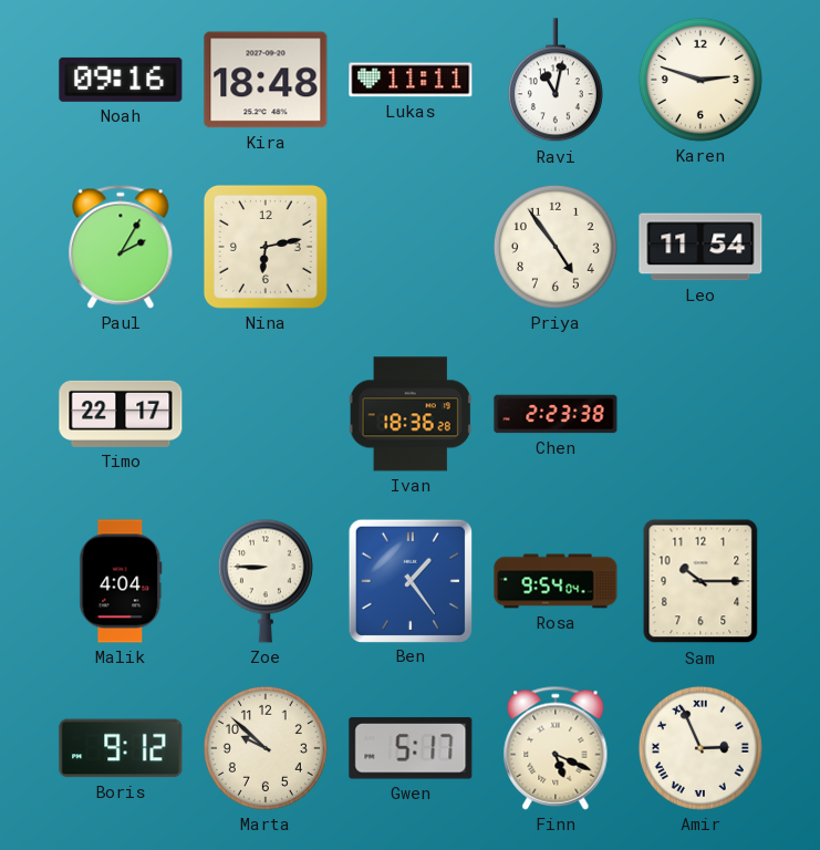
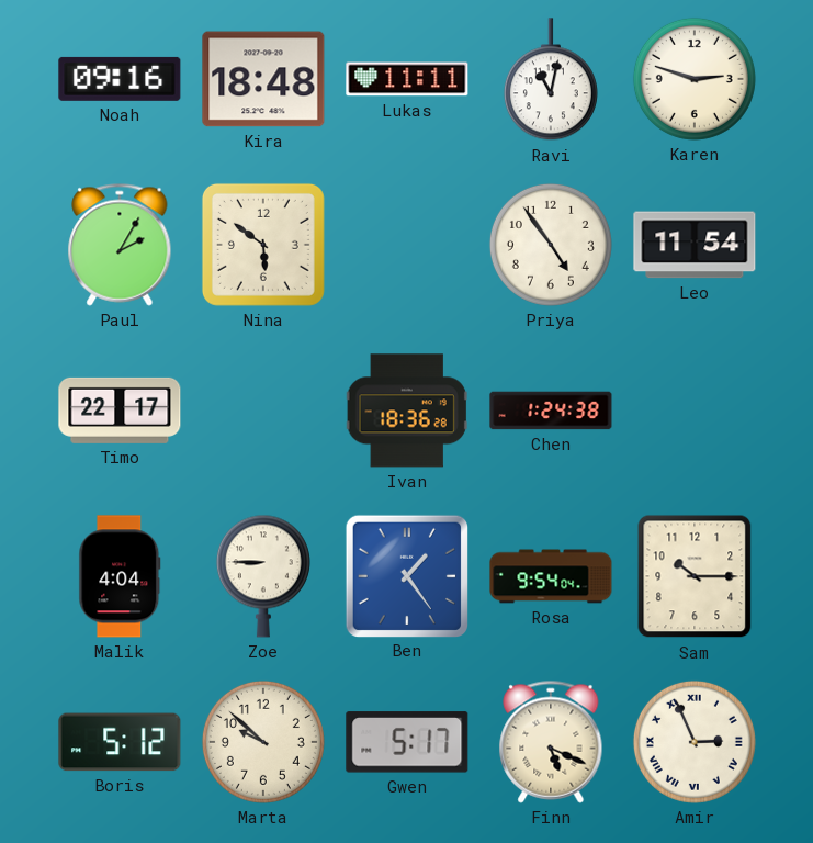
Nina: 6:13 -> 5:51
Chen: 2:23 -> 1:24
Boris: 9:12 -> 5:12
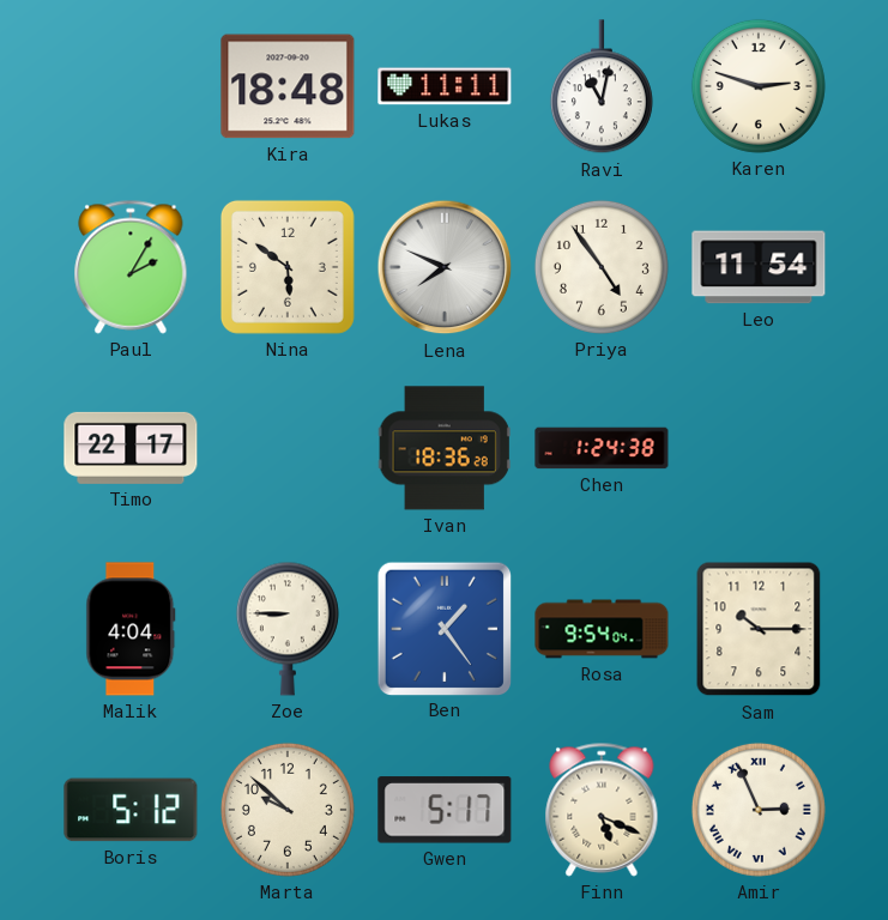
Noah: 09:16 -> none
Lena: none -> 7:49
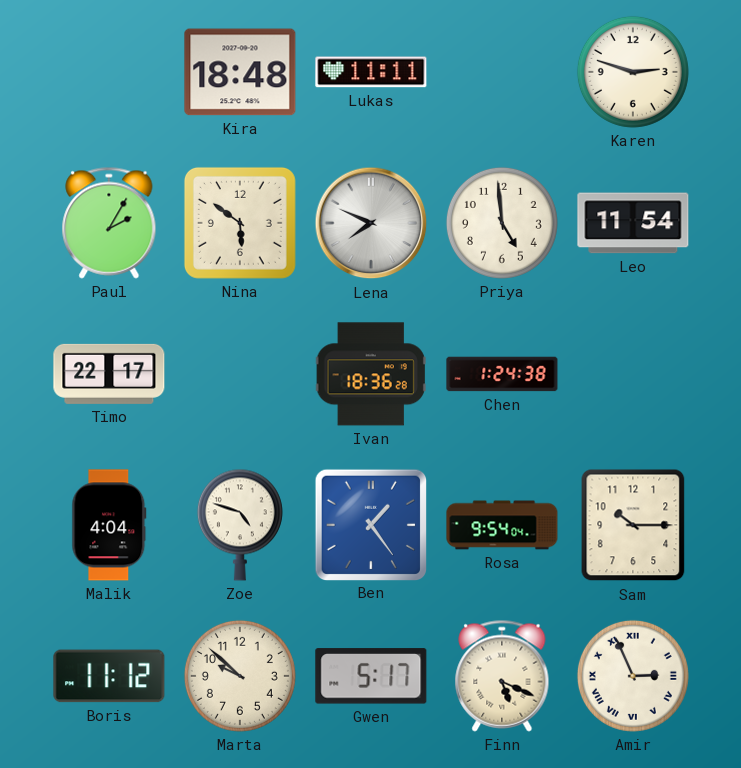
Ravi: 11:02 -> none
Priya: 4:54 -> 4:59
Zoe: 8:45 -> 4:48
Boris: 5:12 -> 11:12
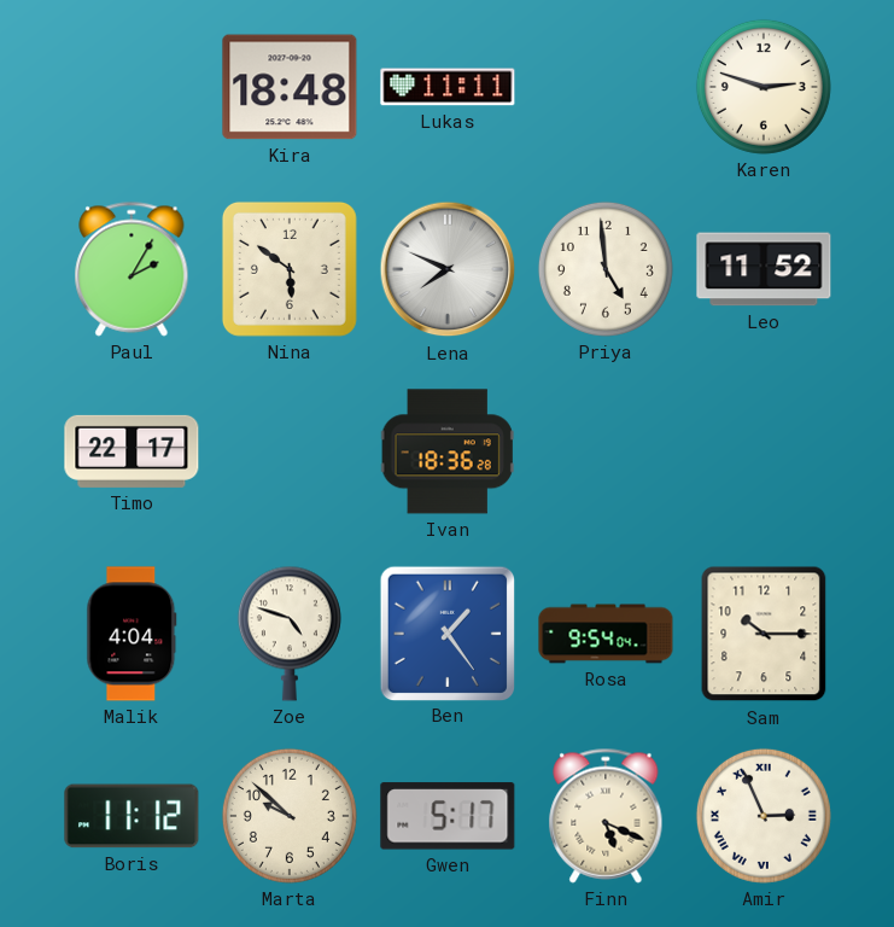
Leo: 11:54 -> 11:52
Chen: 1:24 -> none
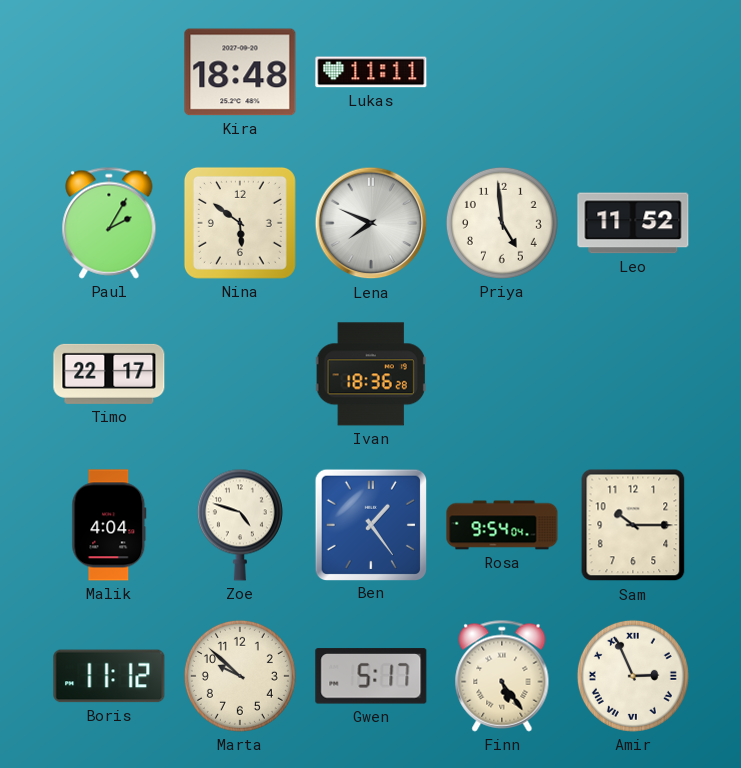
Karen: 2:48 -> none
Finn: 5:19 -> 5:24
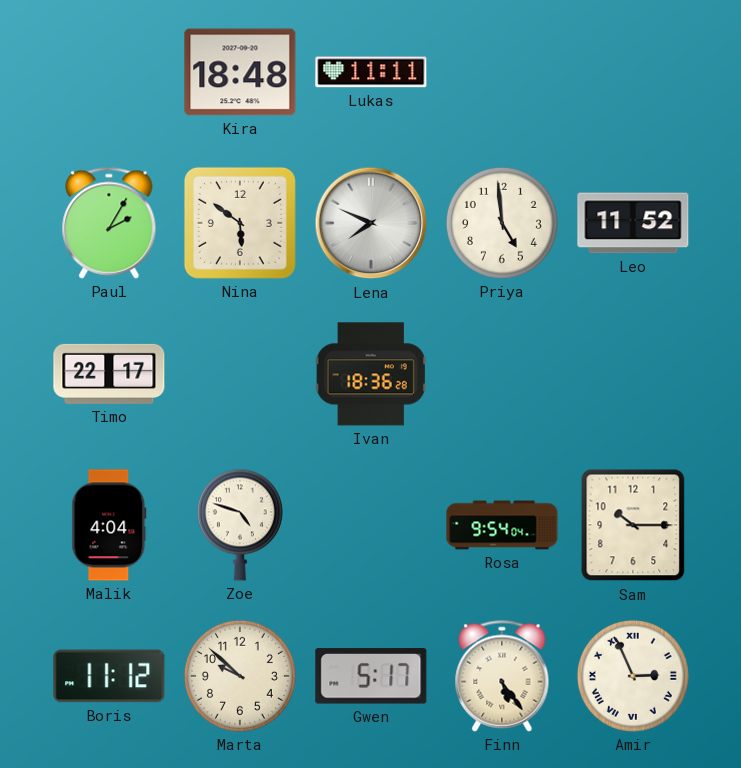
Ben: 1:24 -> none
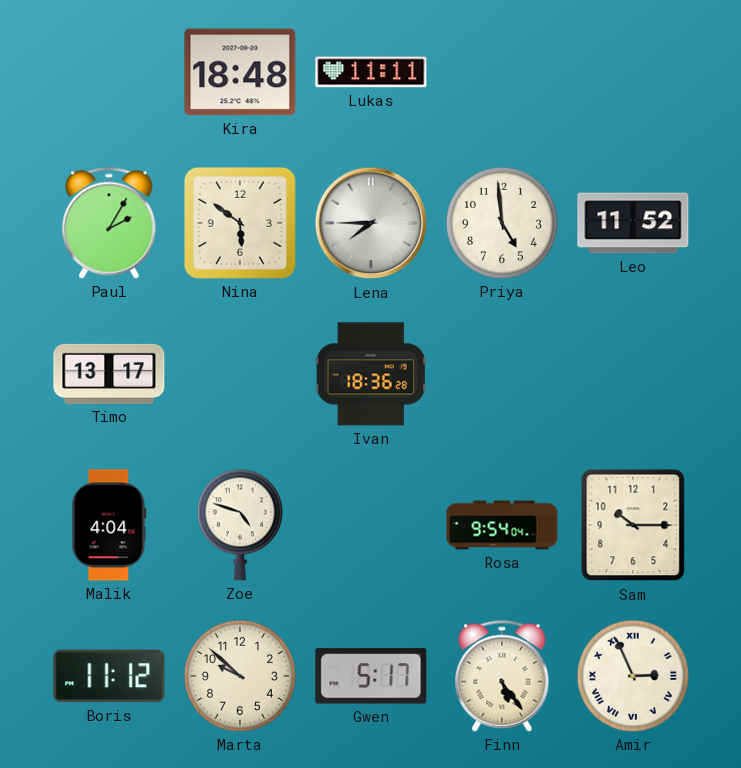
Lena: 7:49 -> 7:45
Timo: 22:17 -> 13:17
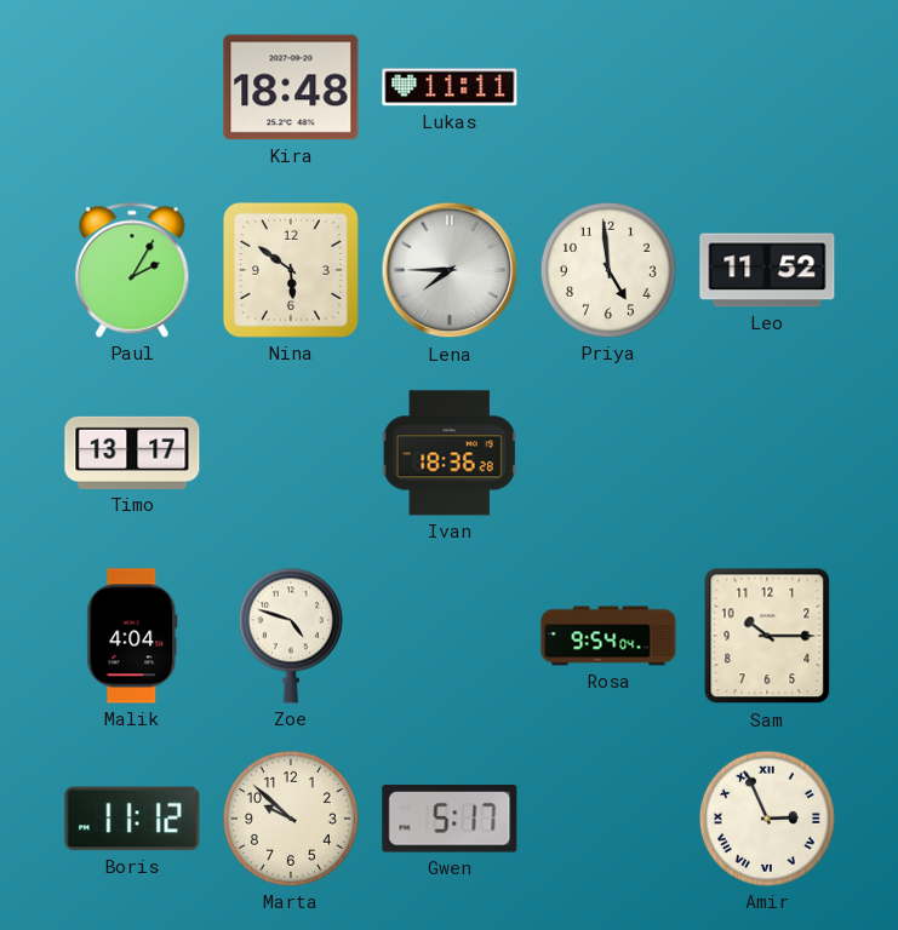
Finn: 5:24 -> none
